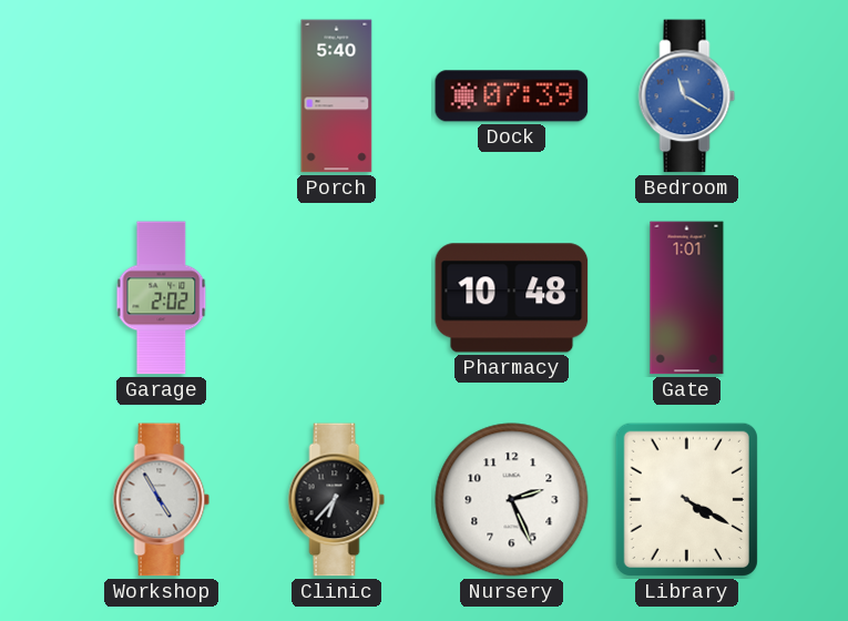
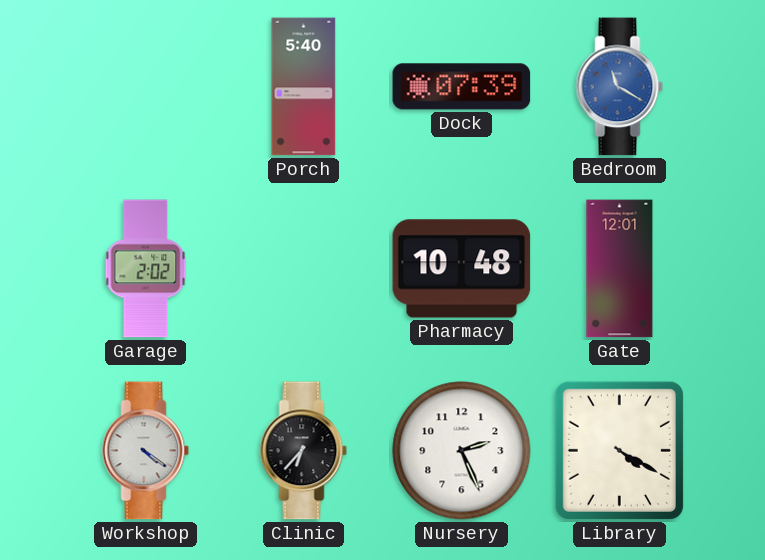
Gate: 1:01 -> 12:01
Workshop: 4:55 -> 4:21
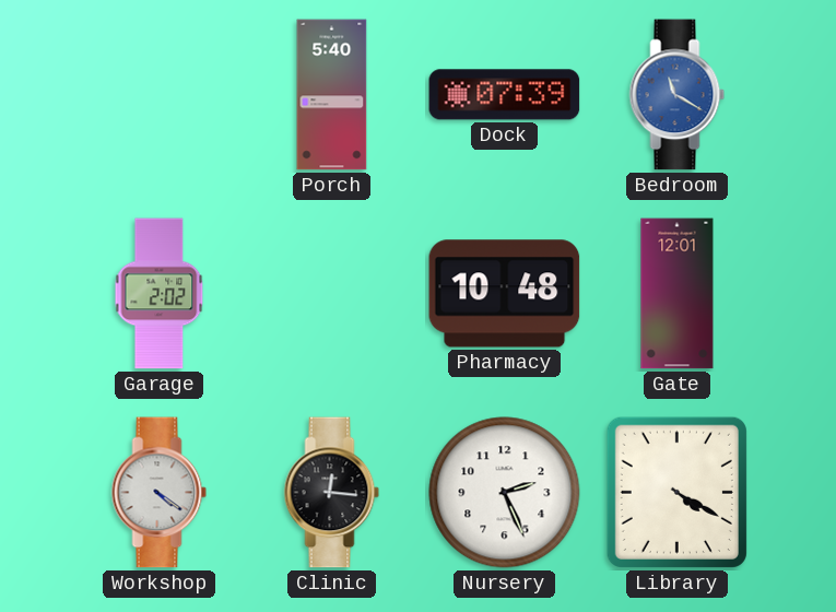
Clinic: 6:37 -> 12:16
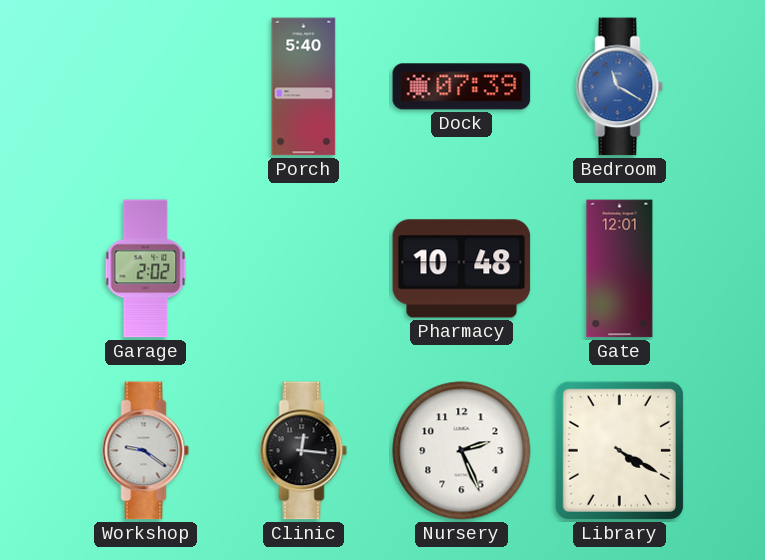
Workshop: 4:21 -> 9:21
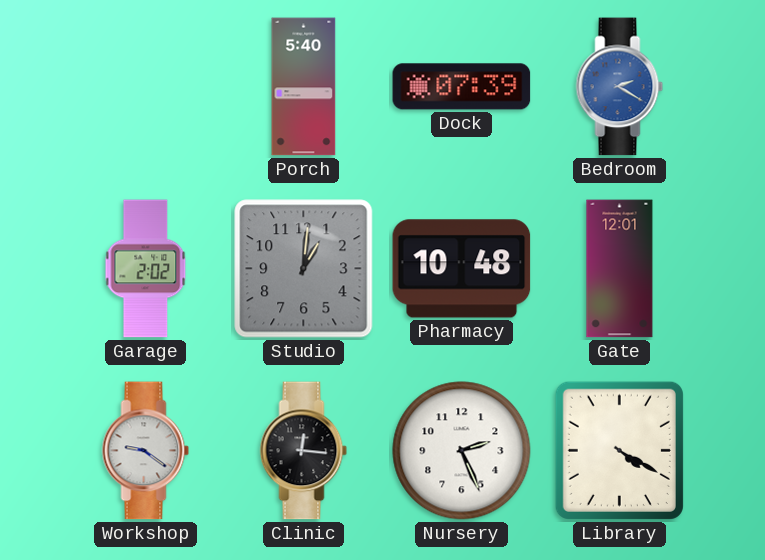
Bedroom: 11:20 -> 2:20
Studio: none -> 1:01
